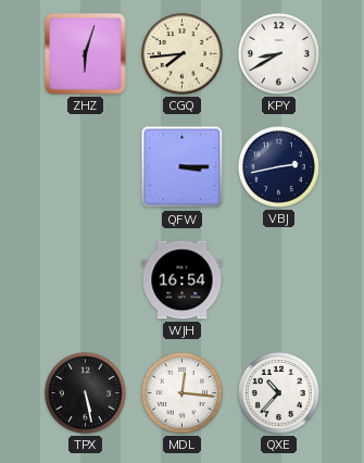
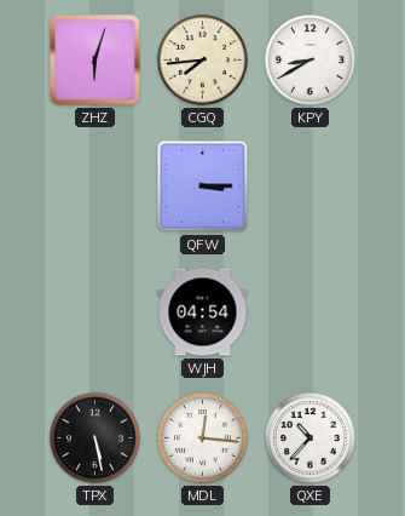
VBJ: 2:43 -> none
WJH: 16:54 -> 04:54
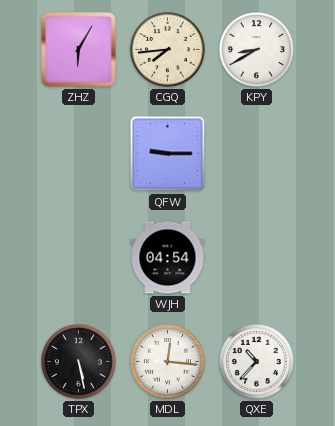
ZHZ: 6:03 -> 6:05
QFW: 3:15 -> 9:15
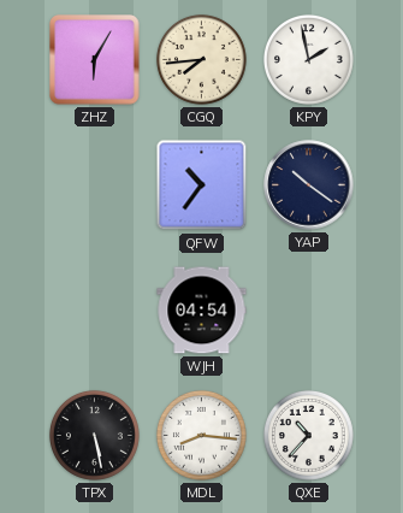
KPY: 8:40 -> 1:58
QFW: 9:15 -> 10:36
YAP: none -> 10:21
MDL: 12:16 -> 8:16
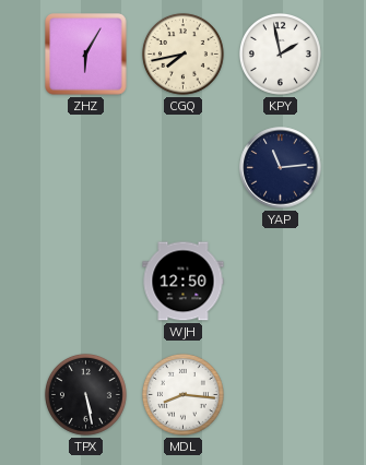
CGQ: 7:44 -> 7:43
QFW: 10:36 -> none
YAP: 10:21 -> 11:14
WJH: 04:54 -> 12:50
QXE: 10:37 -> none
